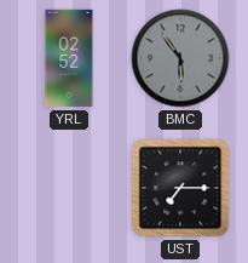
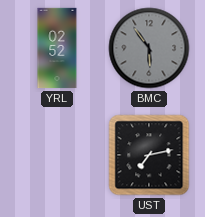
UST: 7:15 -> 7:13
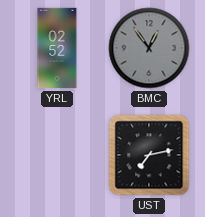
BMC: 5:54 -> 12:54
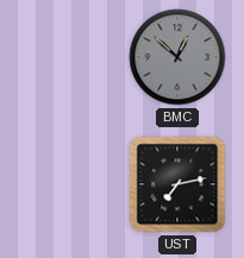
YRL: 02:52 -> none
BMC: 12:54 -> 12:52
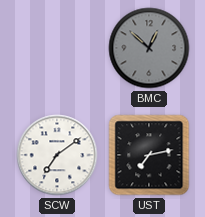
SCW: none -> 7:09
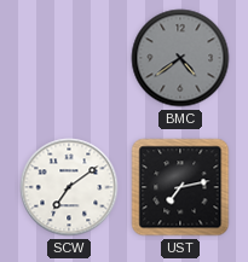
BMC: 12:52 -> 4:39
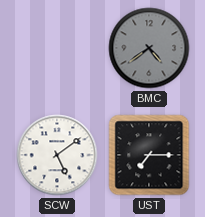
SCW: 7:09 -> 5:09
UST: 7:13 -> 7:15
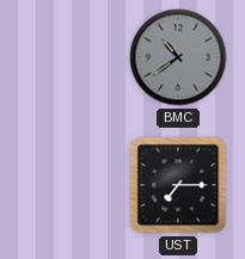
BMC: 4:39 -> 10:39
SCW: 5:09 -> none
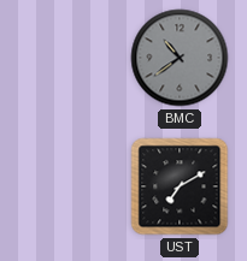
UST: 7:15 -> 7:10
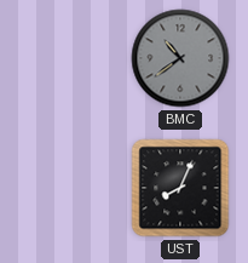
UST: 7:10 -> 8:04
